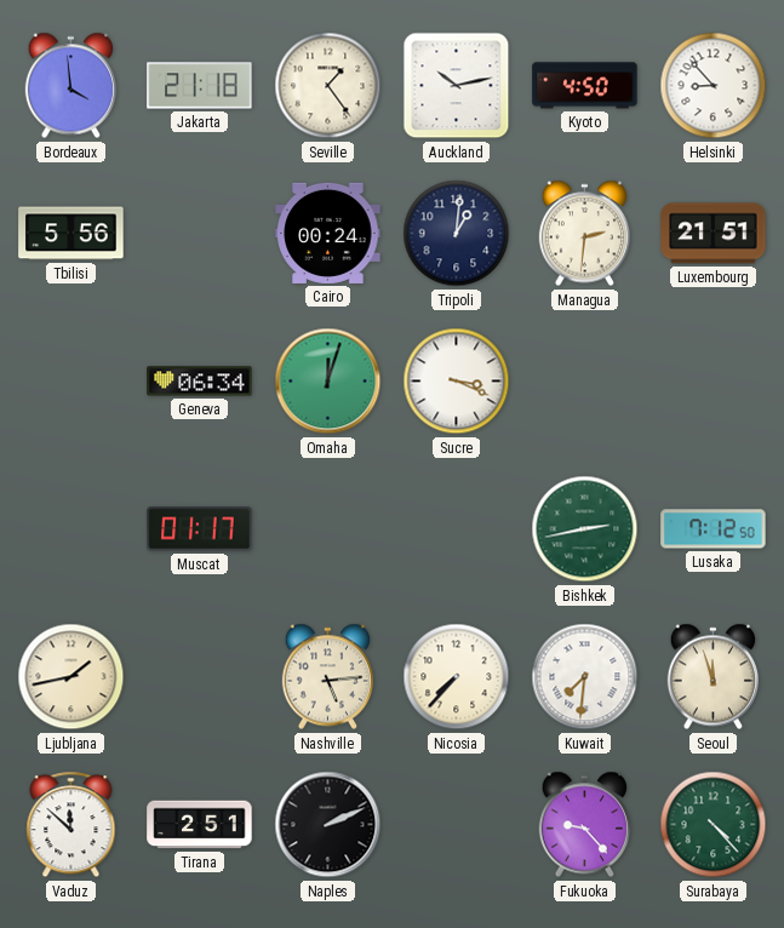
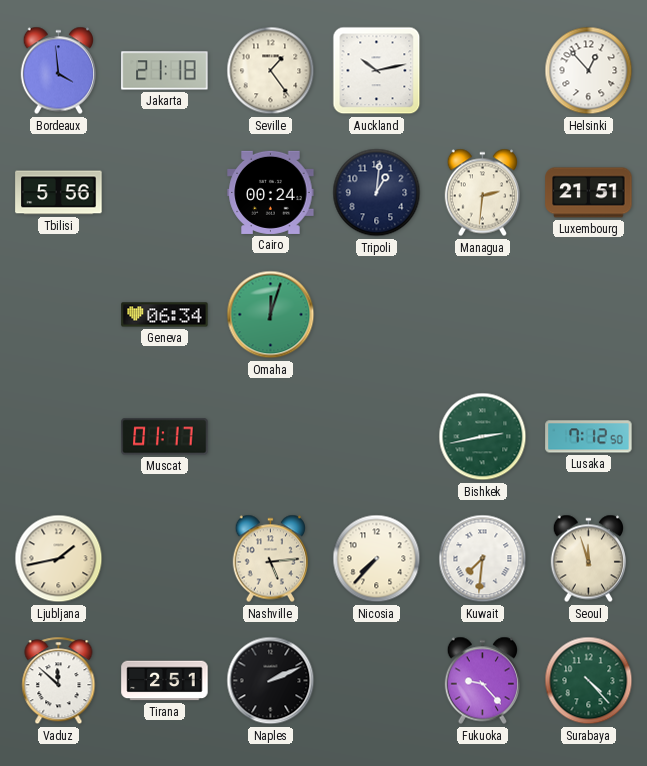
Kyoto: 4:50 -> none
Helsinki: 8:53 -> 12:53
Sucre: 3:19 -> none
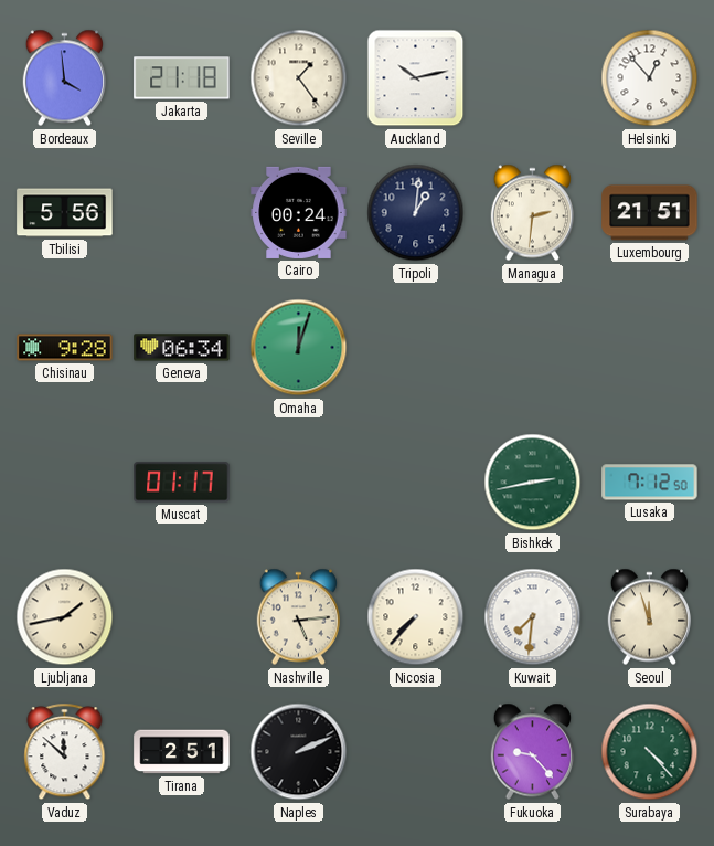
Chisinau: none -> 9:28
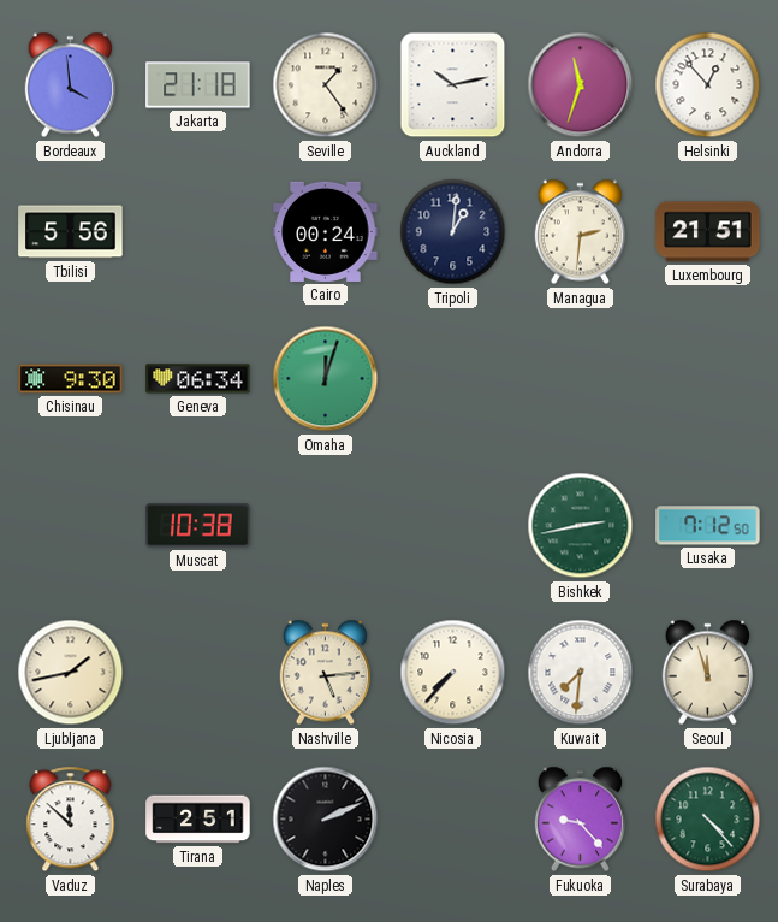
Andorra: none -> 11:33
Chisinau: 9:28 -> 9:30
Muscat: 01:17 -> 10:38
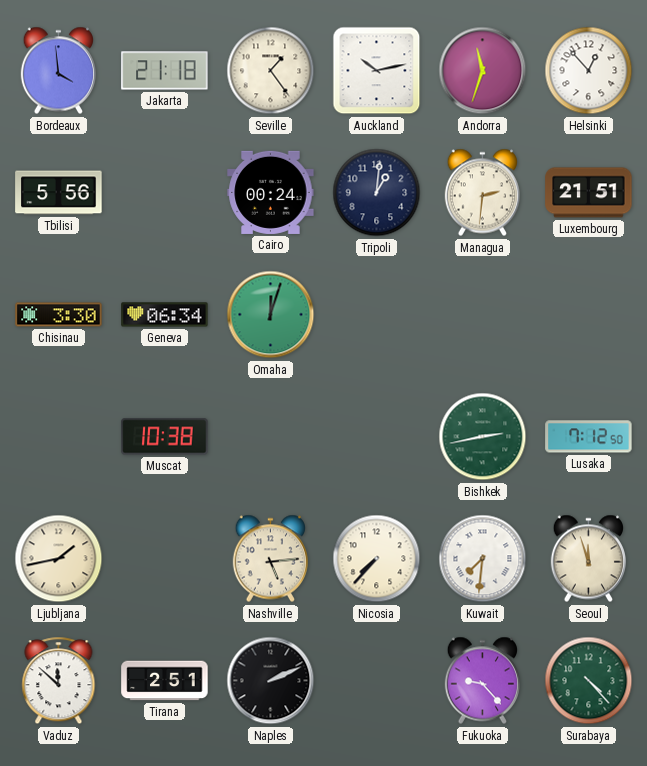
Chisinau: 9:30 -> 3:30
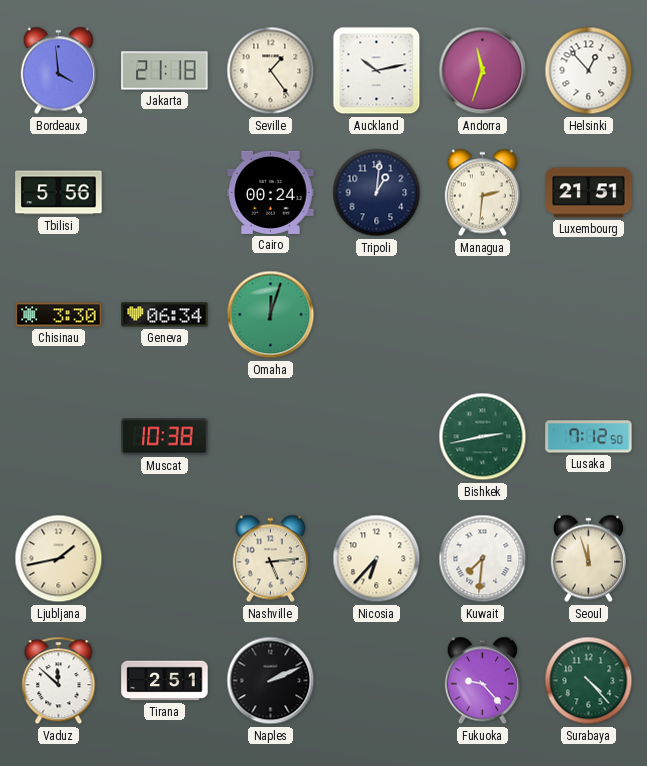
Nicosia: 7:37 -> 6:37
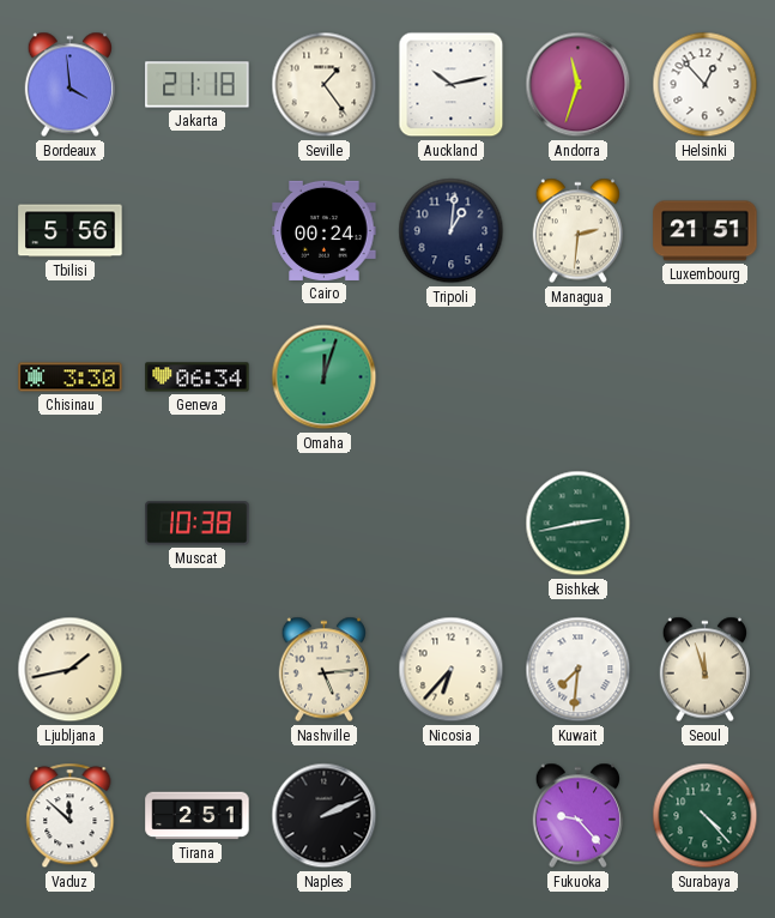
Lusaka: 7:12 -> none
